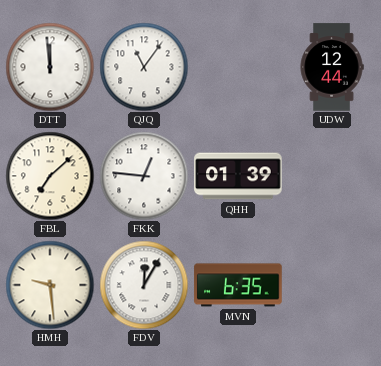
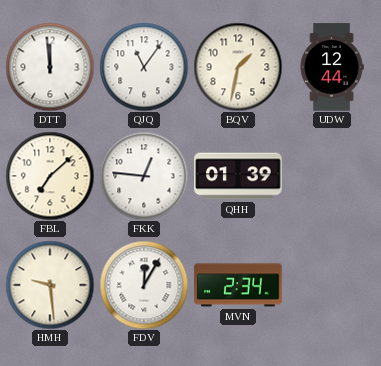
BQV: none -> 1:32
MVN: 6:35 -> 2:34
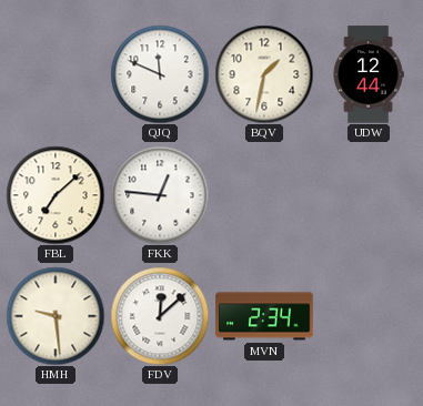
DTT: 11:59 -> none
QJQ: 11:06 -> 11:49
QHH: 01:39 -> none
FDV: 12:05 -> 12:08
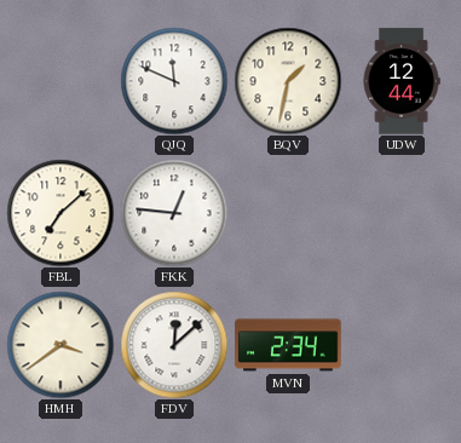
HMH: 9:29 -> 3:39
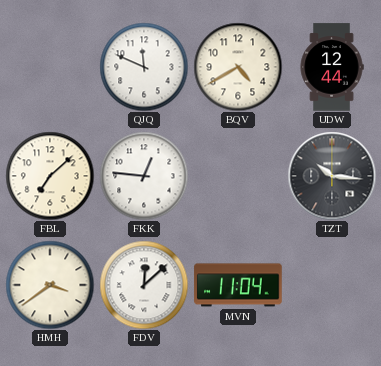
BQV: 1:32 -> 4:40
TZT: none -> 10:16
MVN: 2:34 -> 11:04
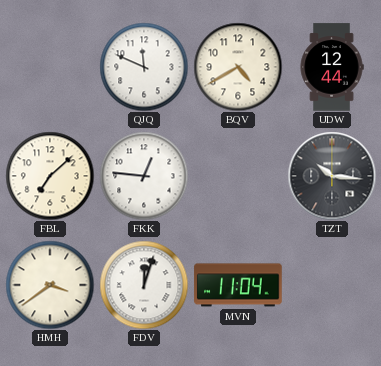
FDV: 12:08 -> 12:03
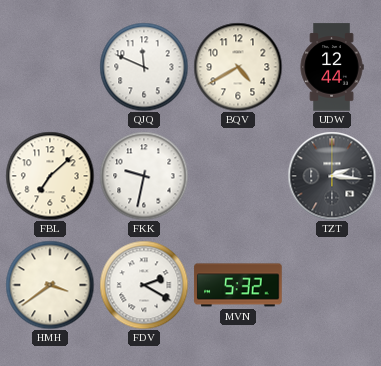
FKK: 12:46 -> 9:32
TZT: 10:16 -> 2:16
FDV: 12:03 -> 2:20
MVN: 11:04 -> 5:32
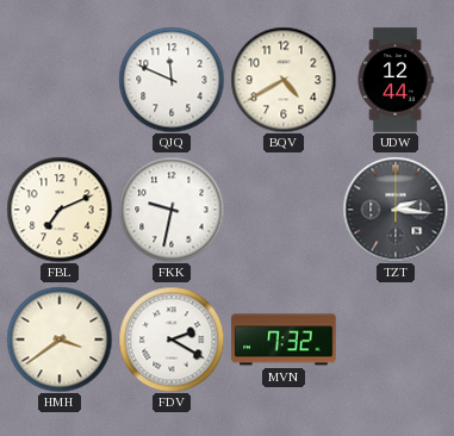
FBL: 7:08 -> 7:11
MVN: 5:32 -> 7:32
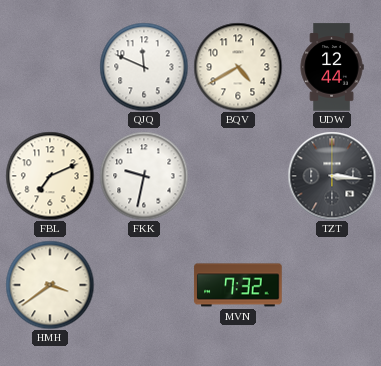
TZT: 2:16 -> 3:16
FDV: 2:20 -> none
